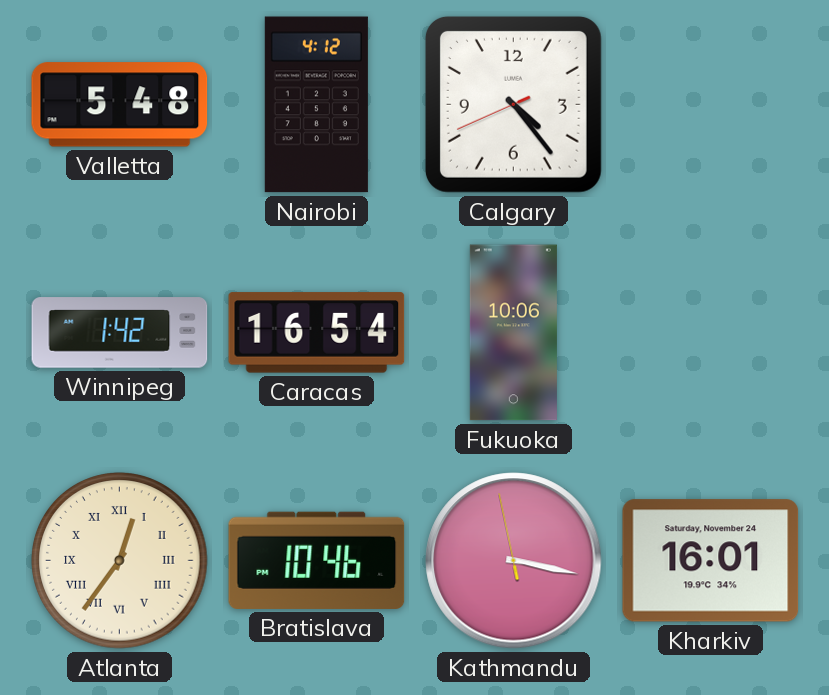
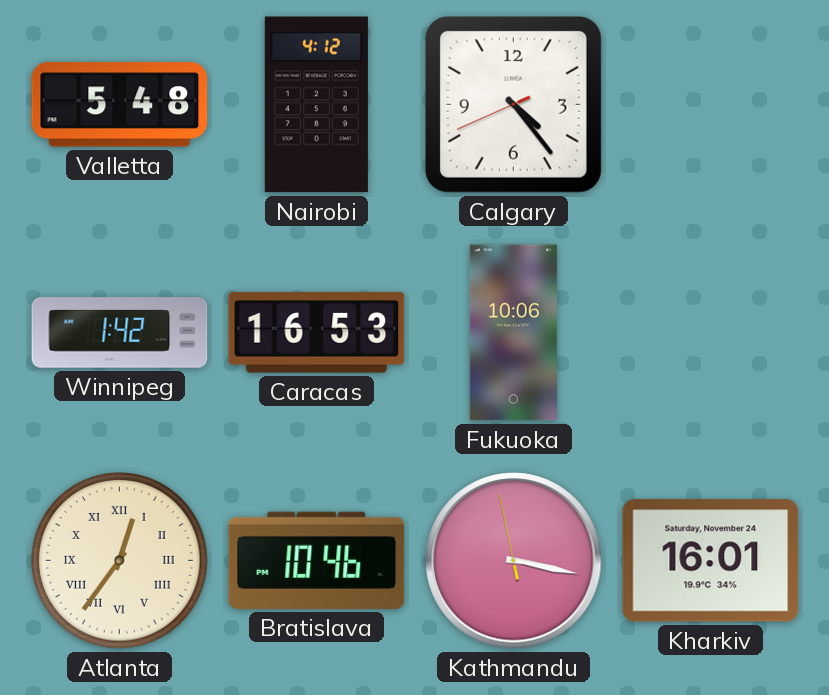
Caracas: 16:54 -> 16:53
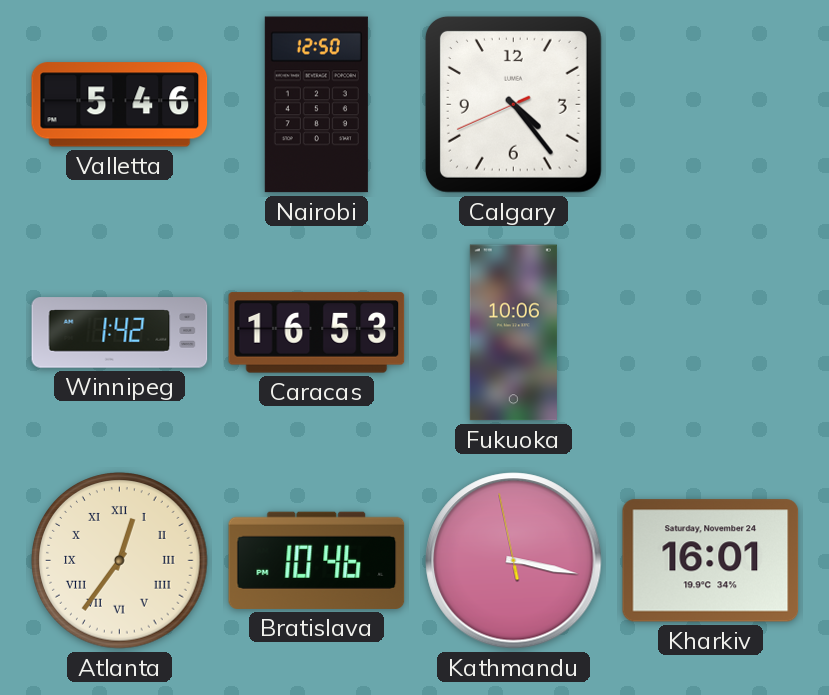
Valletta: 5:48 -> 5:46
Nairobi: 4:12 -> 12:50
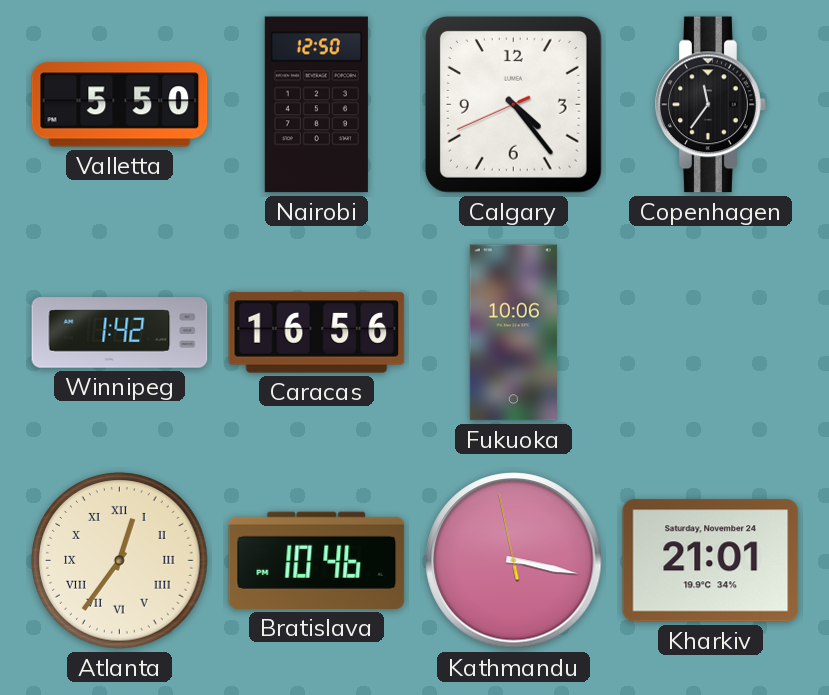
Valletta: 5:46 -> 5:50
Copenhagen: none -> 11:36
Caracas: 16:53 -> 16:56
Kharkiv: 16:01 -> 21:01
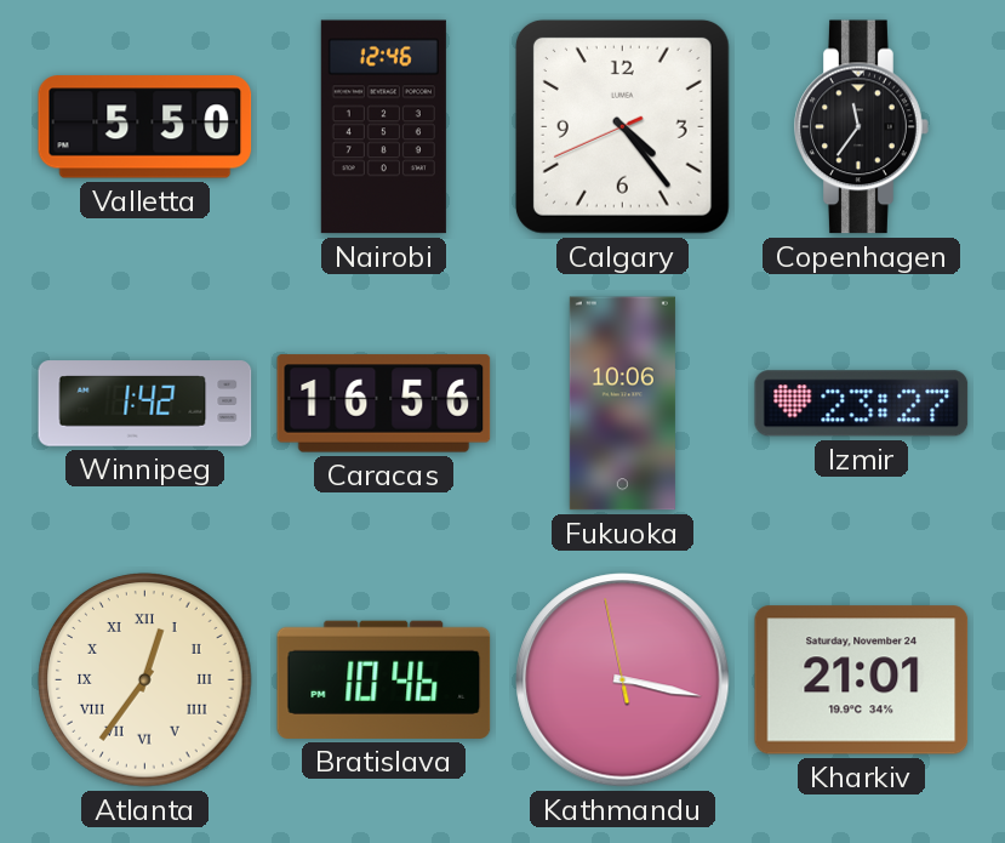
Nairobi: 12:50 -> 12:46
Izmir: none -> 23:27
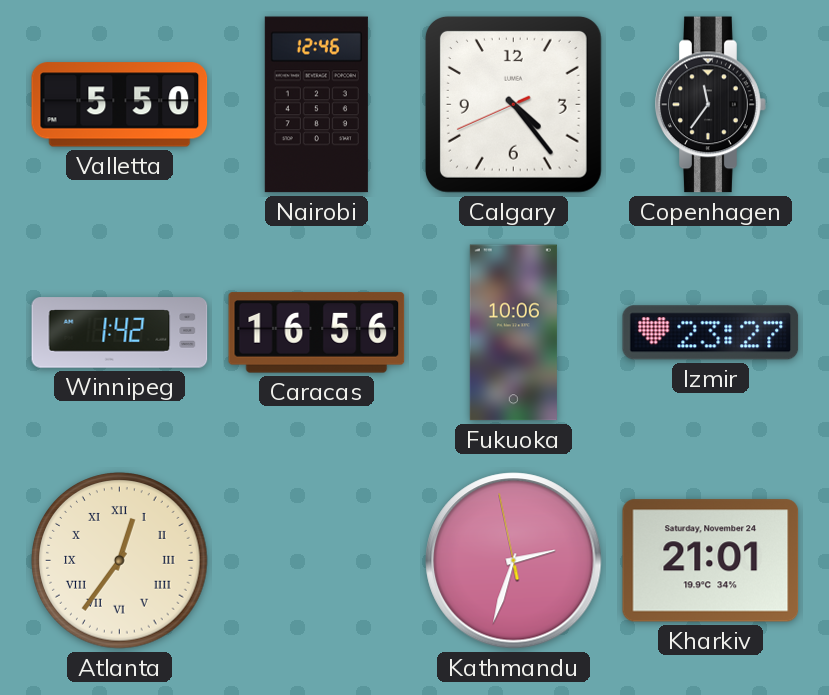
Bratislava: 10:46 -> none
Kathmandu: 3:16 -> 2:32
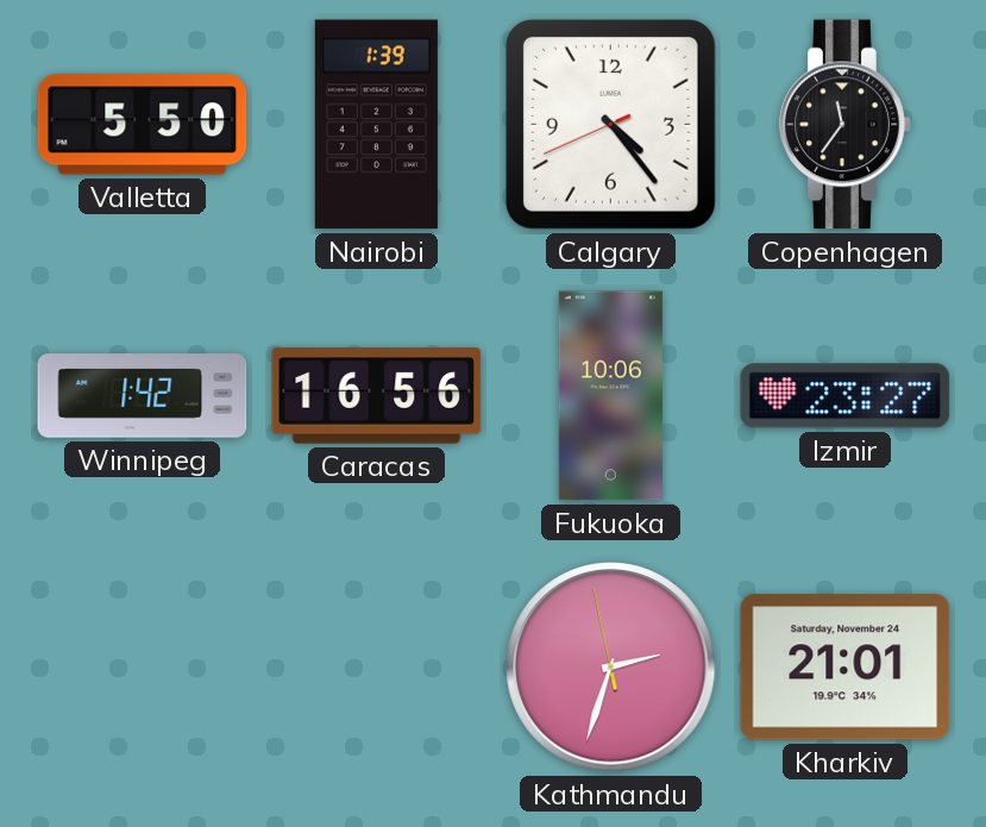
Nairobi: 12:46 -> 1:39
Atlanta: 12:36 -> none
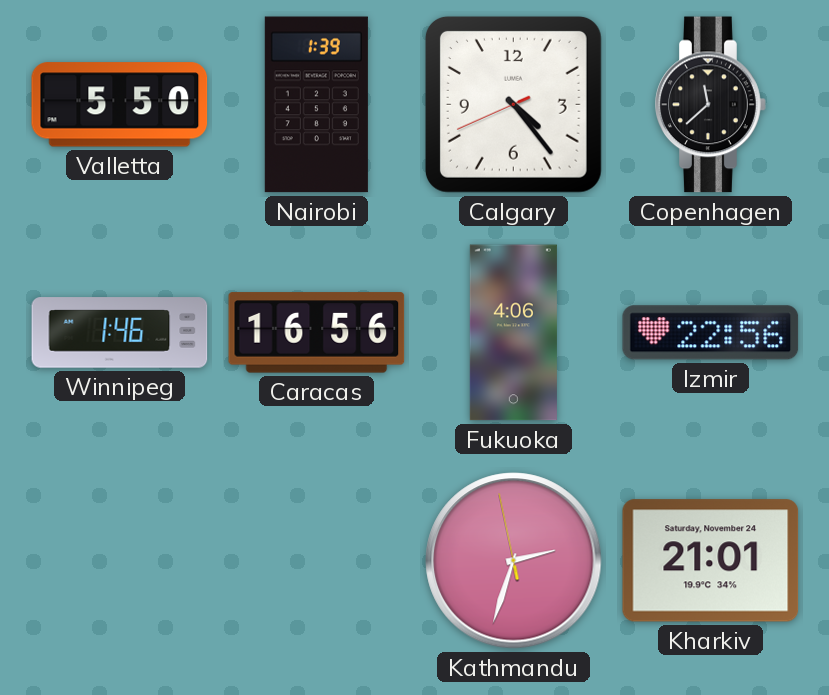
Copenhagen: 11:36 -> 11:38
Winnipeg: 1:42 -> 1:46
Fukuoka: 10:06 -> 4:06
Izmir: 23:27 -> 22:56
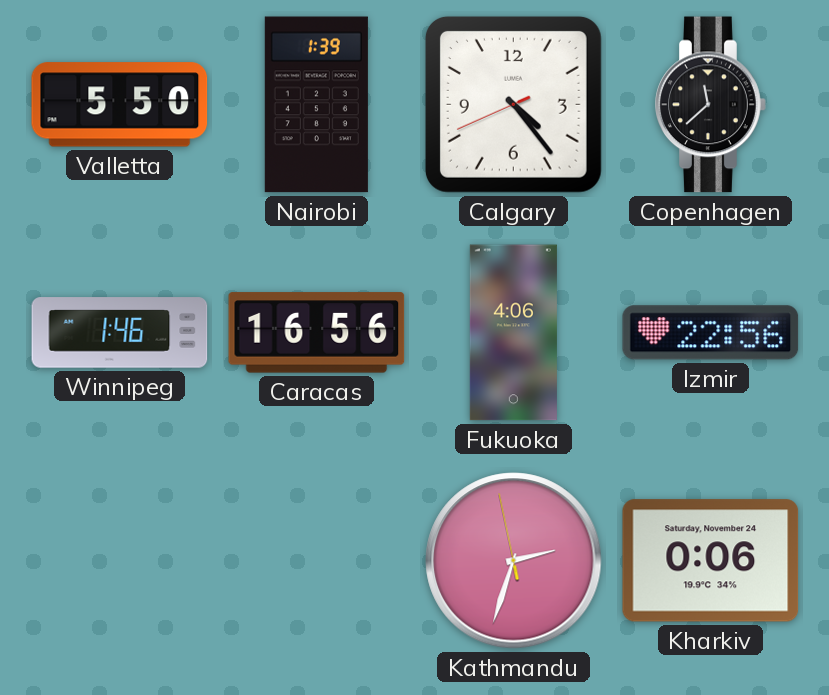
Kharkiv: 21:01 -> 0:06
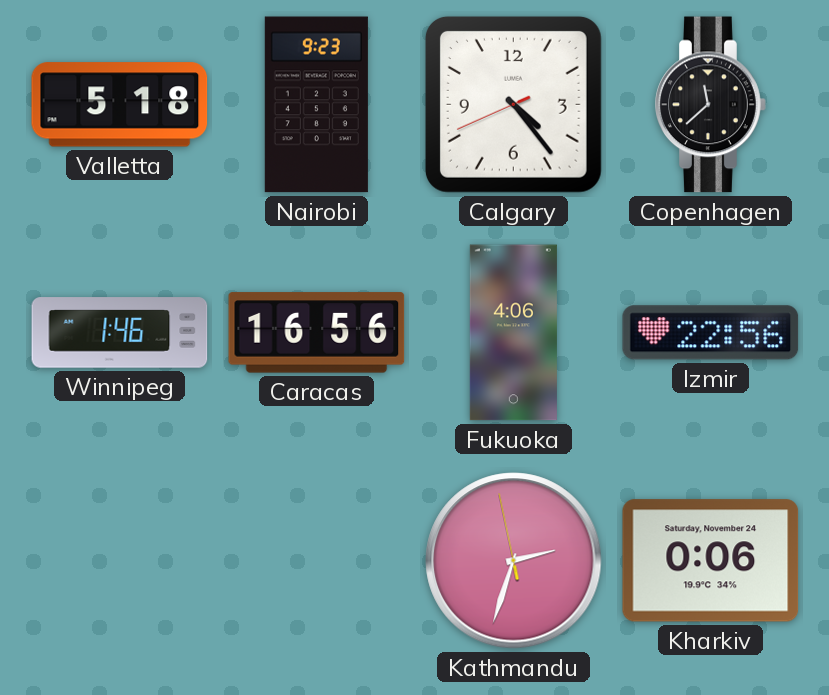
Valletta: 5:50 -> 5:18
Nairobi: 1:39 -> 9:23
